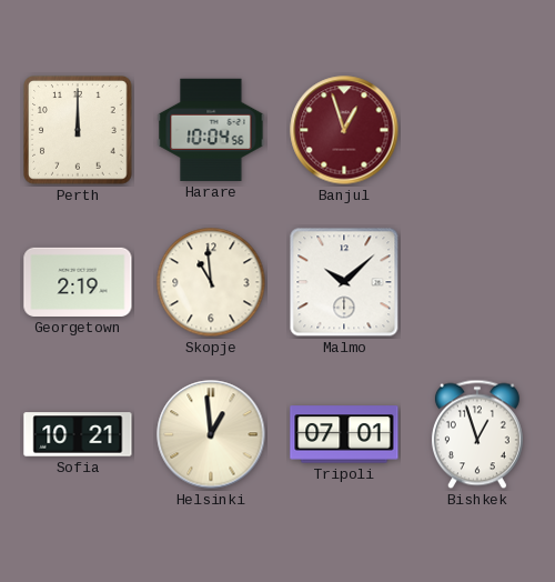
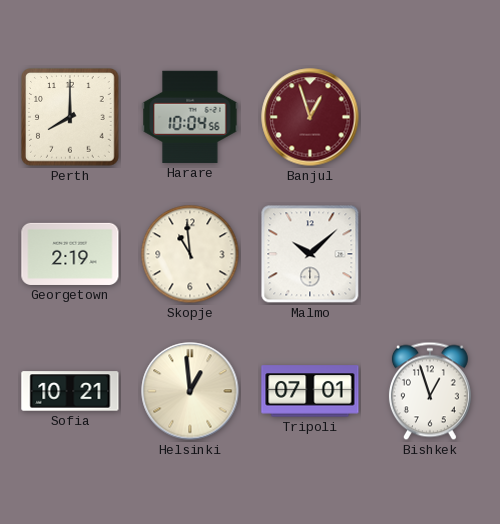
Perth: 12:00 -> 8:00
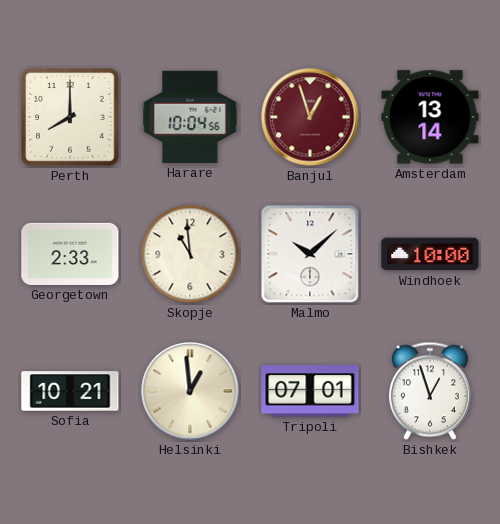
Amsterdam: none -> 13:14
Georgetown: 2:19 -> 2:33
Windhoek: none -> 10:00
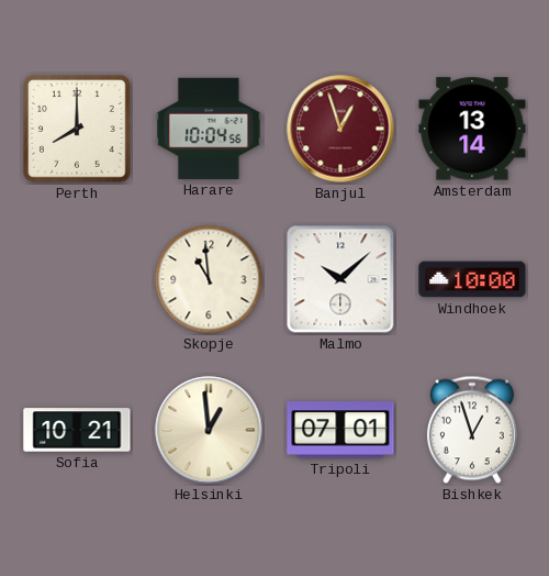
Georgetown: 2:33 -> none
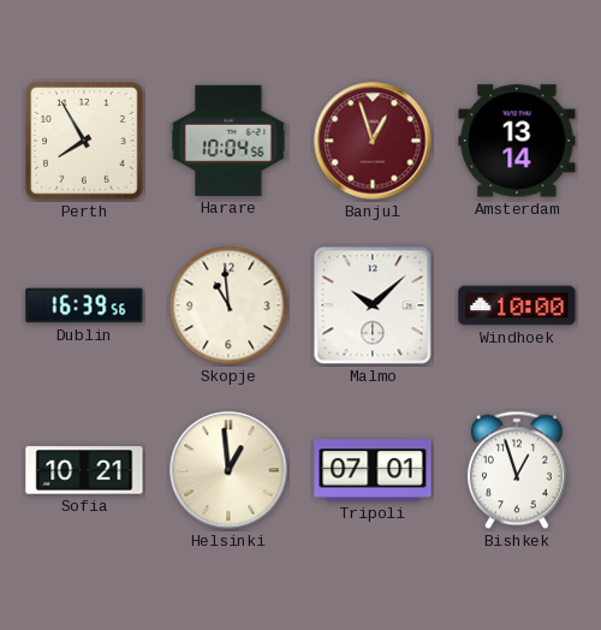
Perth: 8:00 -> 7:55
Dublin: none -> 16:39
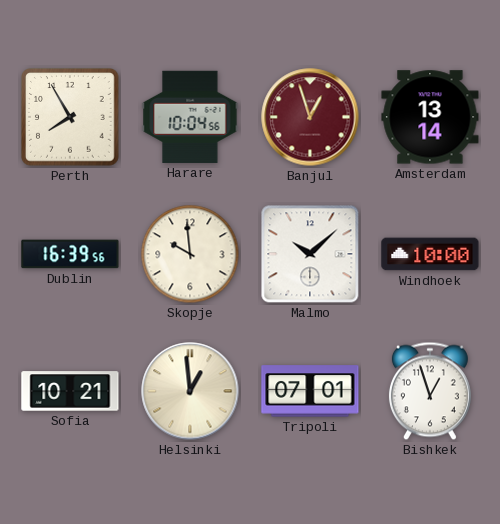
Skopje: 10:59 -> 9:59
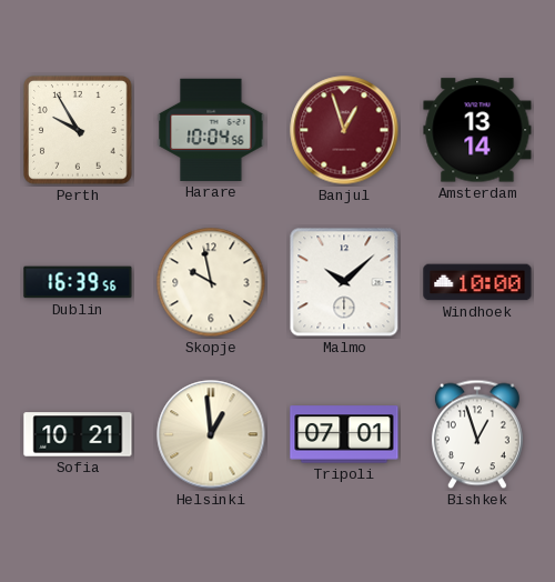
Perth: 7:55 -> 9:55
Skopje: 9:59 -> 9:58
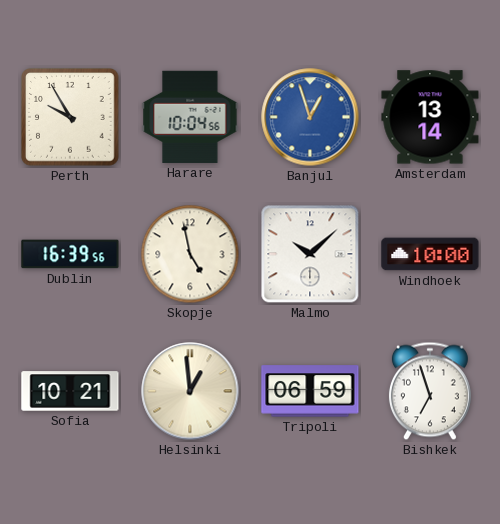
Banjul dial: burgundy -> blue
Skopje: 9:58 -> 4:58
Tripoli: 07:01 -> 06:59
Bishkek: 12:57 -> 6:57
